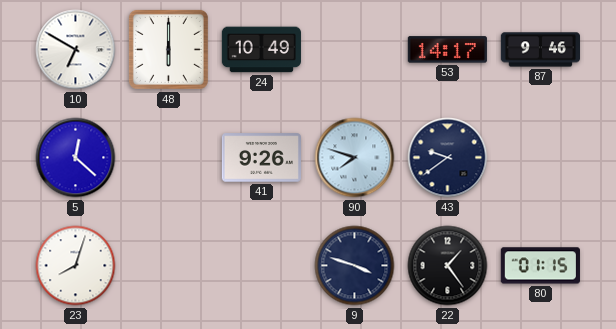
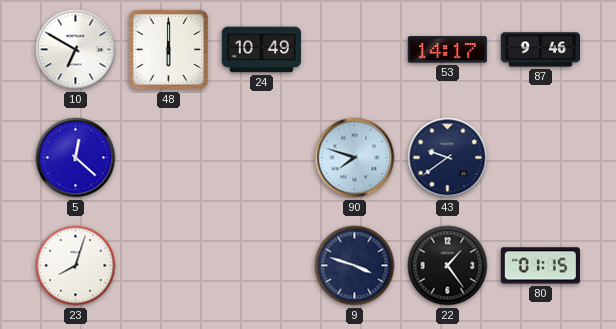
41: 9:26 -> none
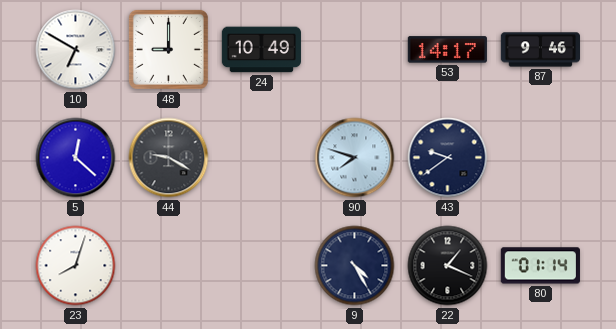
48: 6:00 -> 9:00
44: none -> 9:20
9: 3:48 -> 4:25
22: 1:24 -> 1:19
80: 01:15 -> 01:14
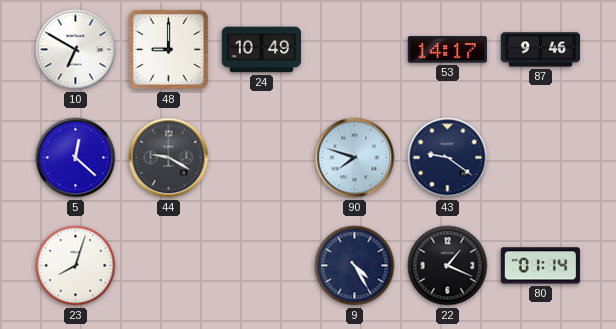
43: 9:39 -> 9:21
